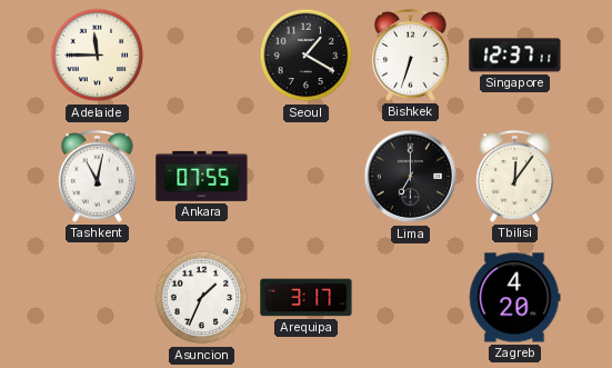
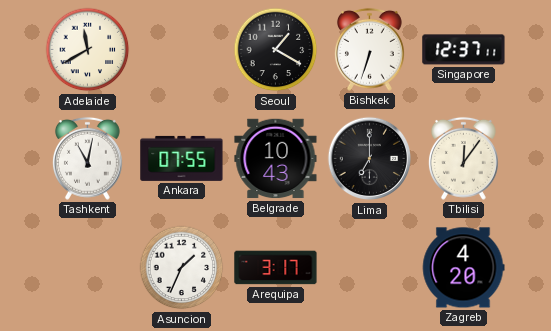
Adelaide: 11:45 -> 11:40
Belgrade: none -> 10:43
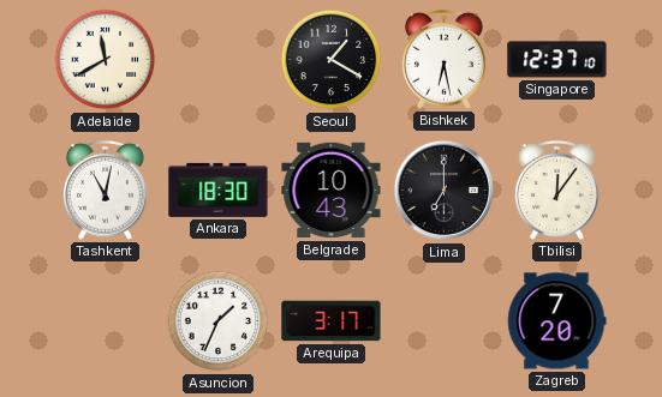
Bishkek: 6:33 -> 6:28
Singapore: 12:37:11 -> 12:37:10
Ankara: 07:55 -> 18:30
Zagreb: 4:20 -> 7:20
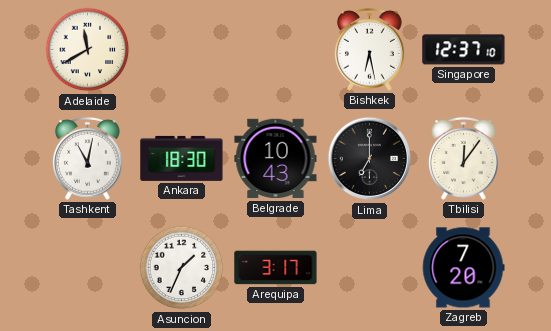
Seoul: 1:20 -> none
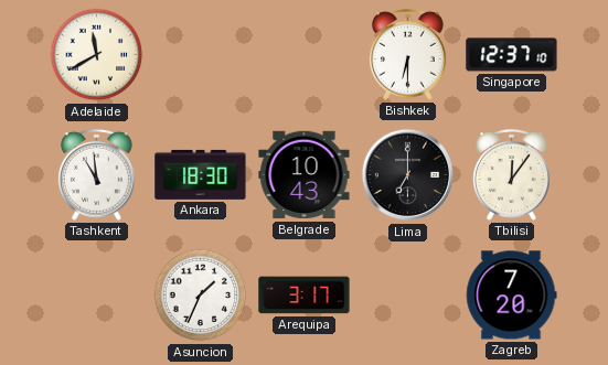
Bishkek: 6:28 -> 6:30
Tashkent: 11:02 -> 10:59
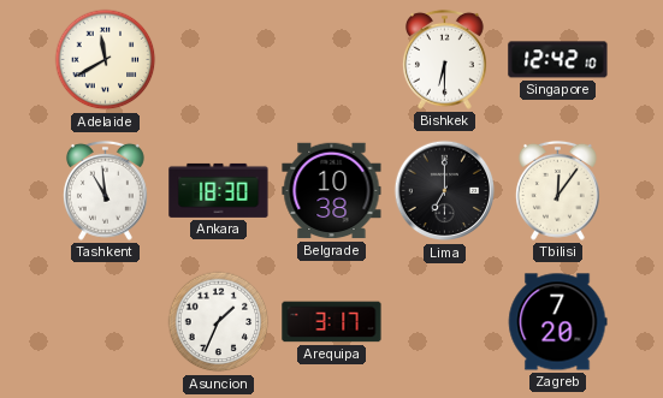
Singapore: 12:37 -> 12:42
Belgrade: 10:43 -> 10:38
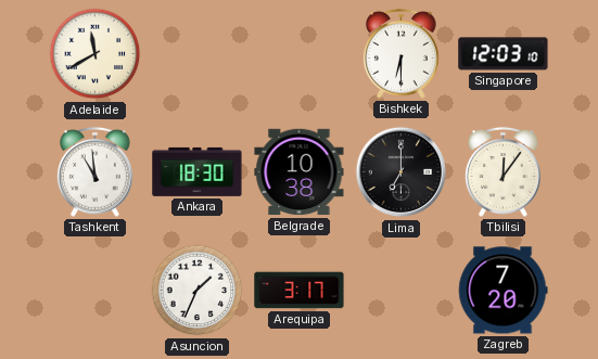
Singapore: 12:42 -> 12:03
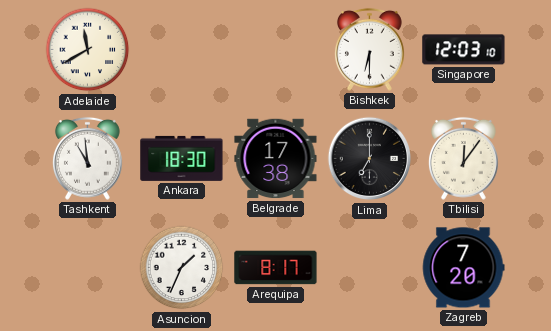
Belgrade: 10:38 -> 17:38
Arequipa: 3:17 -> 8:17
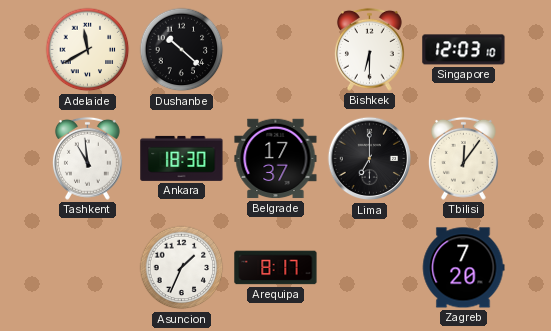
Dushanbe: none -> 10:22
Belgrade: 17:38 -> 17:37
